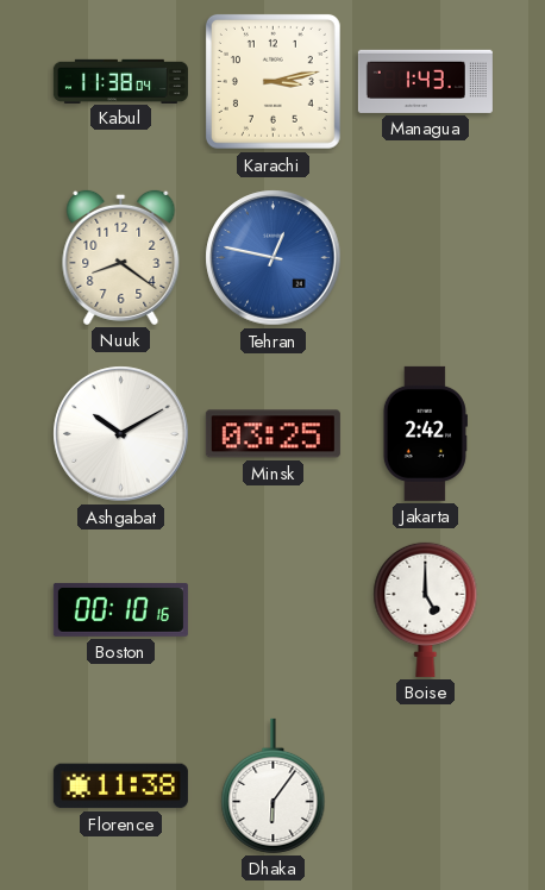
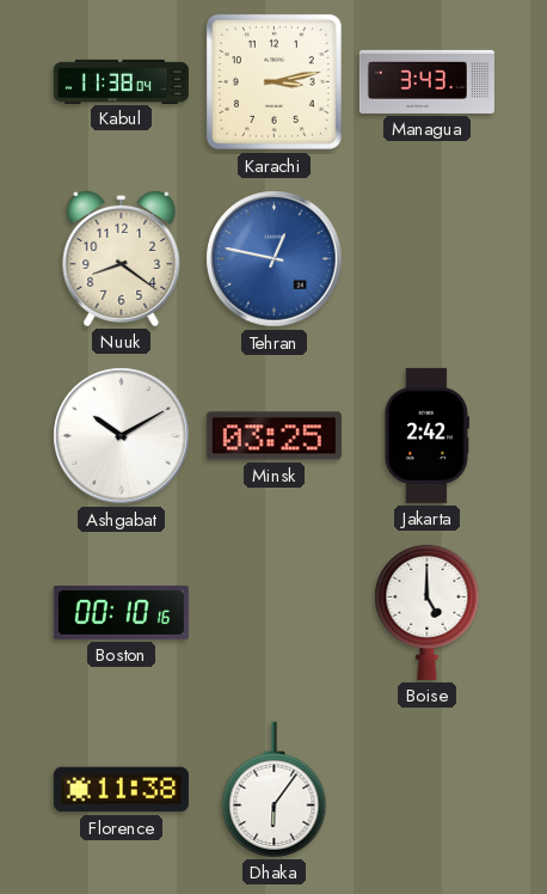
Managua: 1:43 -> 3:43
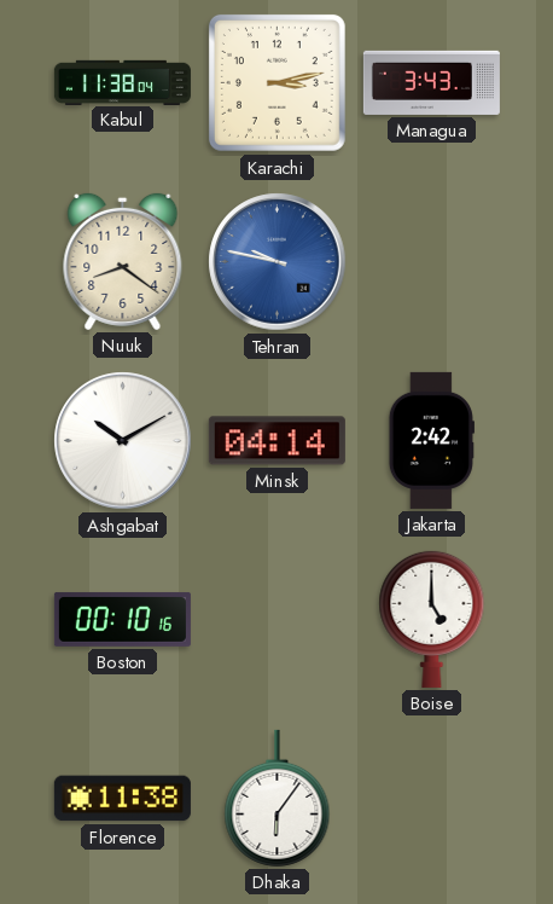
Tehran: 12:47 -> 9:47
Minsk: 03:25 -> 04:14
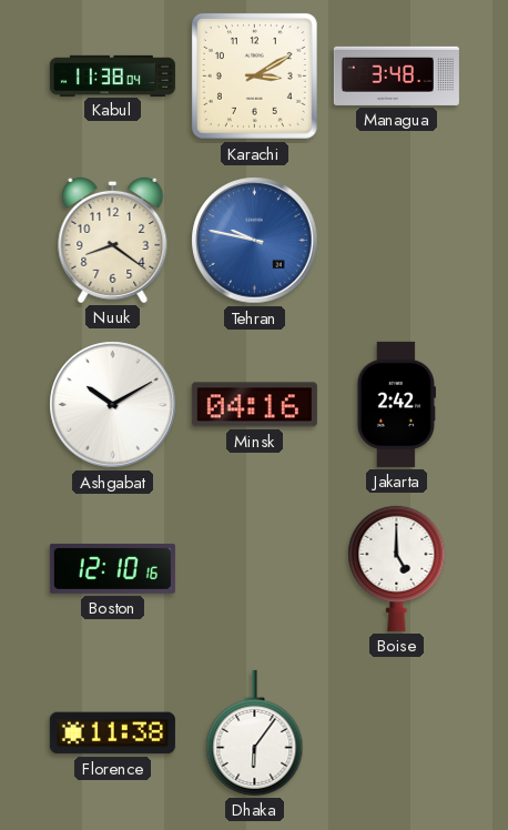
Karachi: 3:13 -> 3:10
Managua: 3:43 -> 3:48
Minsk: 04:14 -> 04:16
Boston: 00:10 -> 12:10
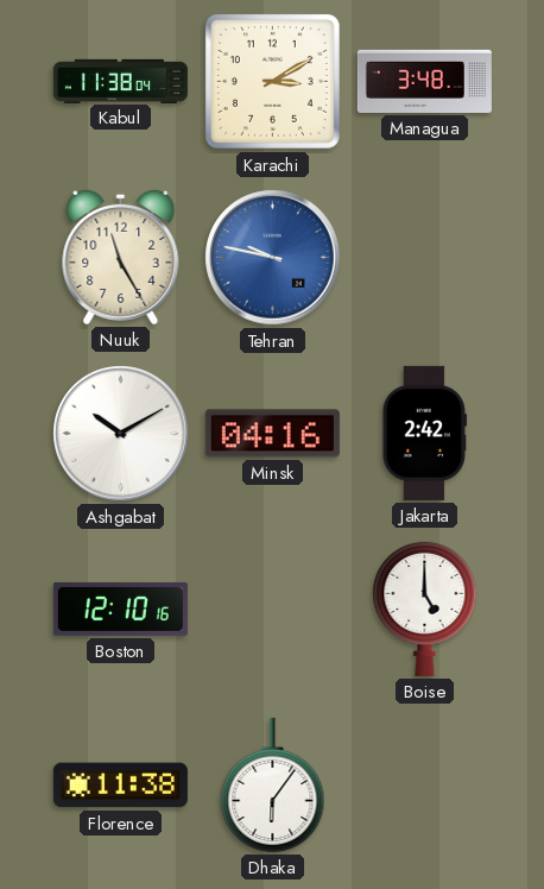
Nuuk: 8:21 -> 11:25
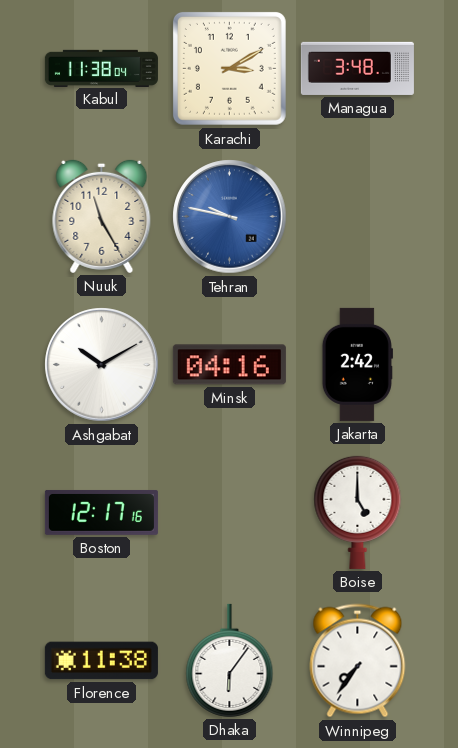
Boston: 12:10 -> 12:17
Winnipeg: none -> 7:36
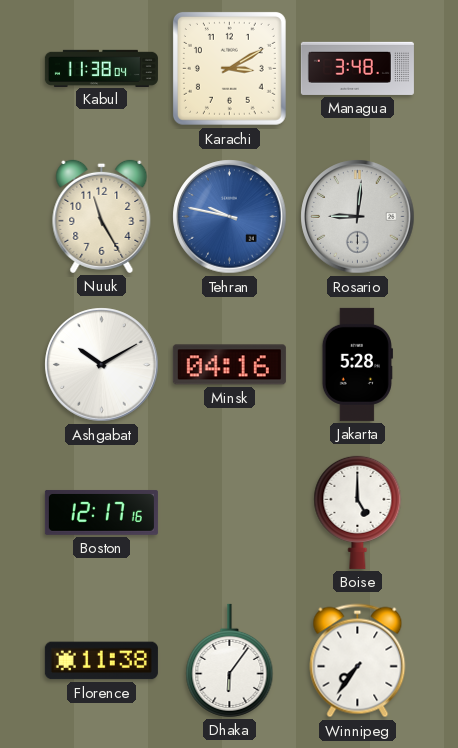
Rosario: none -> 9:01
Jakarta: 2:42 -> 5:28
